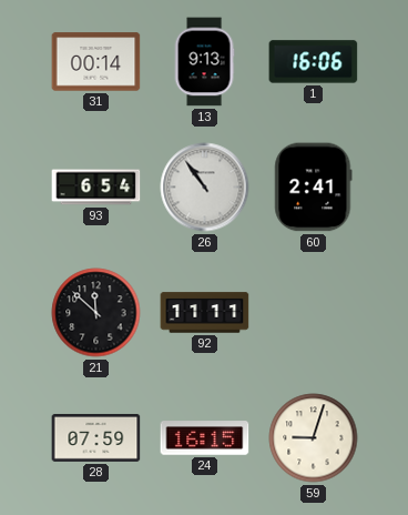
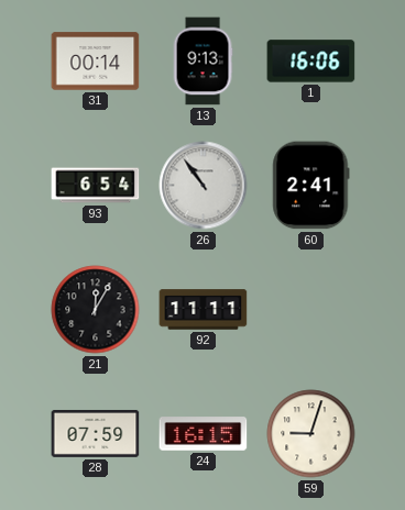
21: 11:52 -> 12:05
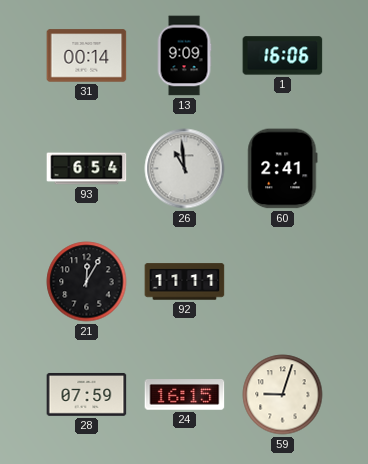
13: 9:13 -> 9:09
26: 10:54 -> 10:59
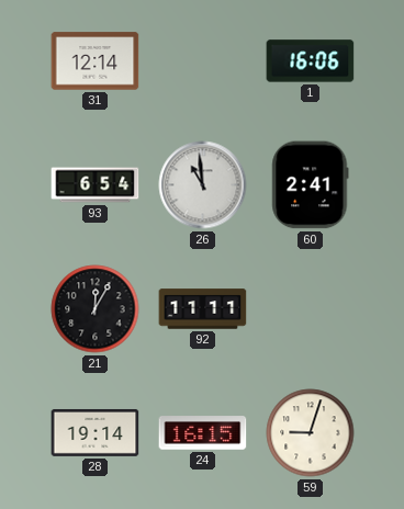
31: 00:14 -> 12:14
13: 9:09 -> none
28: 07:59 -> 19:14
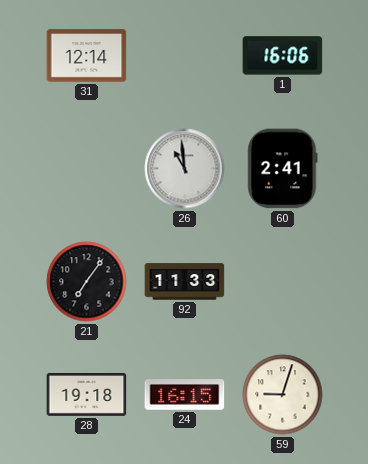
93: 6:54 -> none
21: 12:05 -> 7:06
92: 11:11 -> 11:33
28: 19:14 -> 19:18
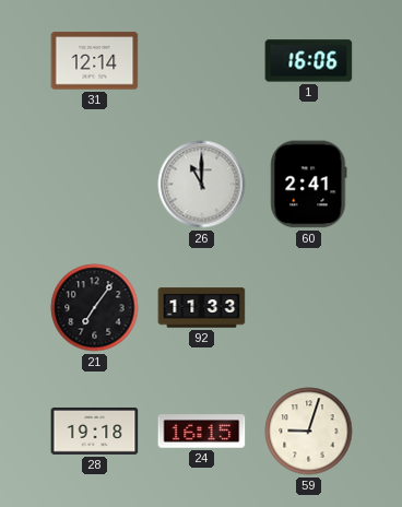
26: 10:59 -> 11:00
